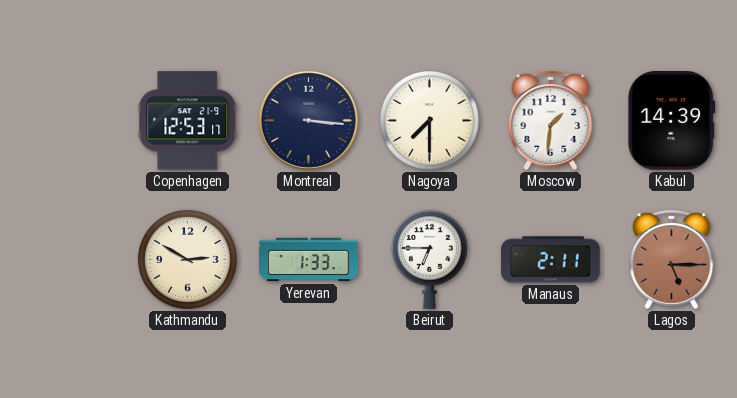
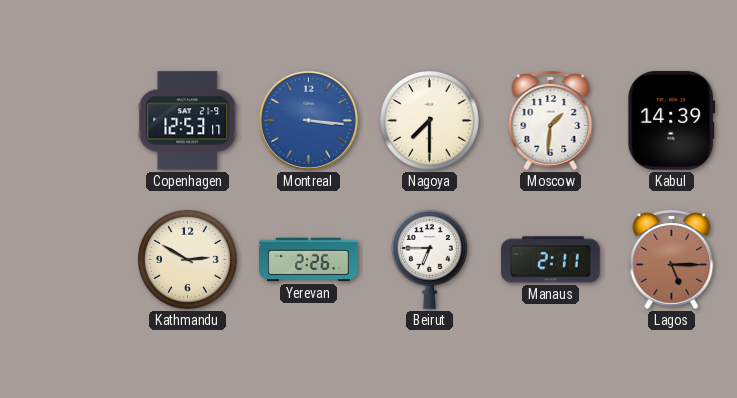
Montreal dial: navy -> blue
Yerevan: 1:33 -> 2:26
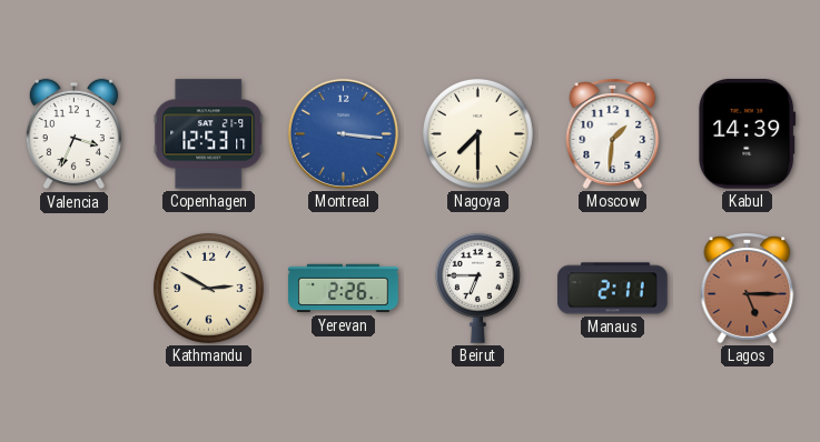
Valencia: none -> 3:34
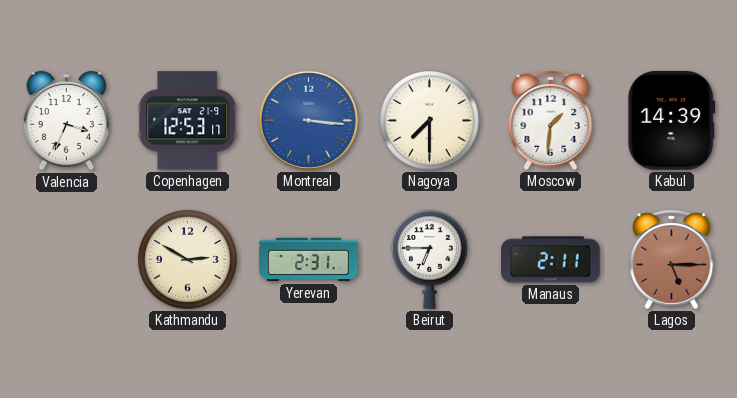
Yerevan: 2:26 -> 2:31
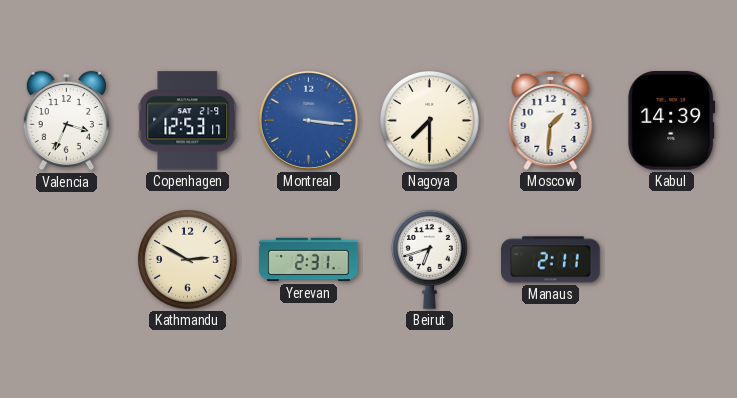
Beirut: 6:45 -> 6:42
Lagos: 5:15 -> none
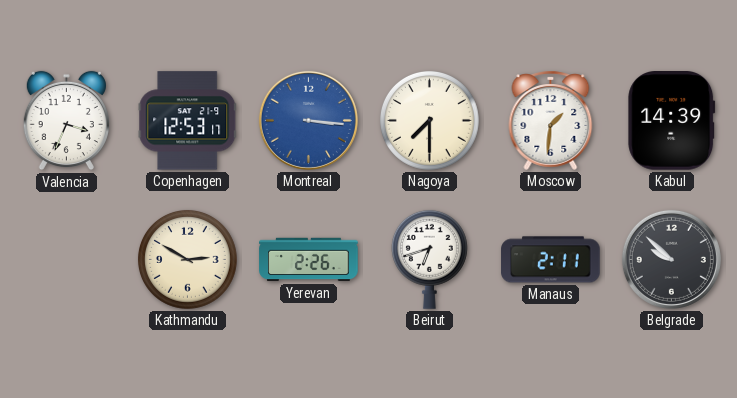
Yerevan: 2:31 -> 2:26
Belgrade: none -> 9:52
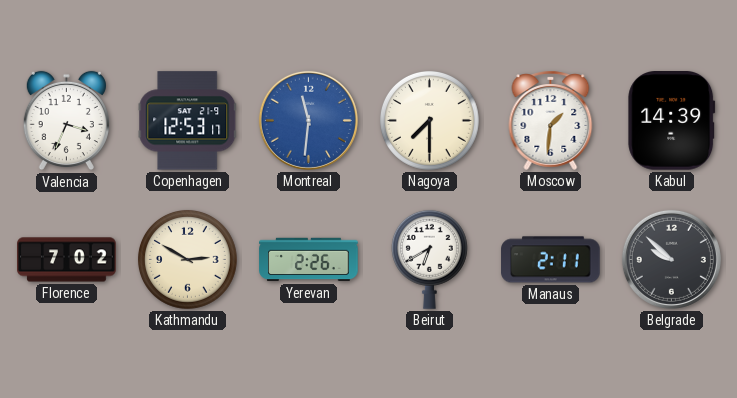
Montreal: 3:16 -> 11:31
Florence: none -> 7:02
Beirut: 6:42 -> 6:40
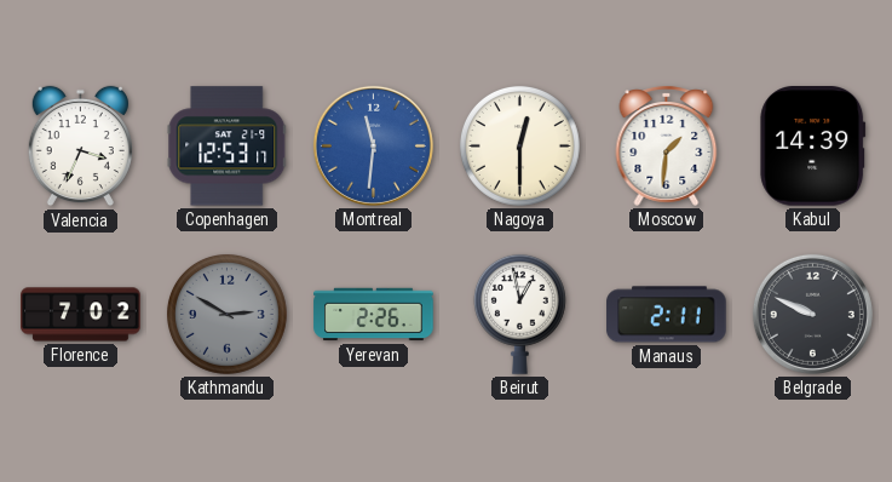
Nagoya: 7:30 -> 12:30
Kathmandu dial: cream -> grey
Beirut: 6:40 -> 12:58
Belgrade: 9:52 -> 9:49
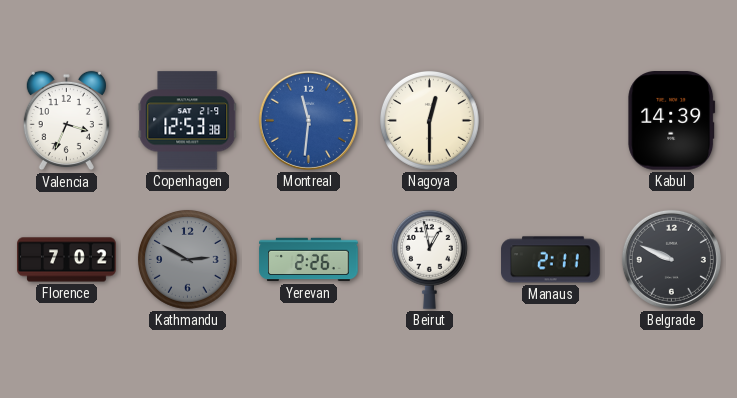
Copenhagen: 12:53:17 -> 12:53:38
Moscow: 1:31 -> none
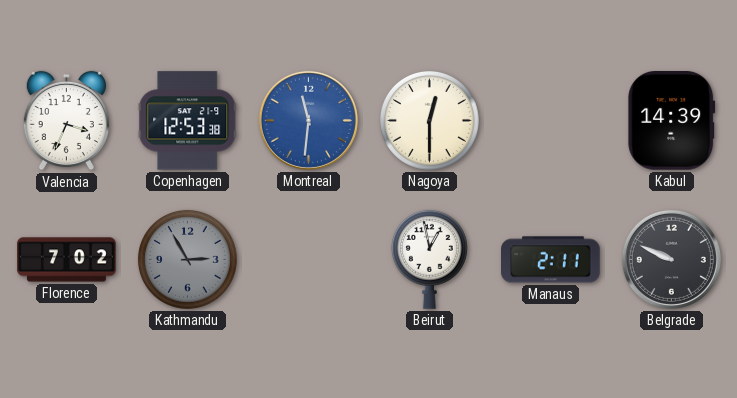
Kathmandu: 2:50 -> 2:55
Yerevan: 2:26 -> none
